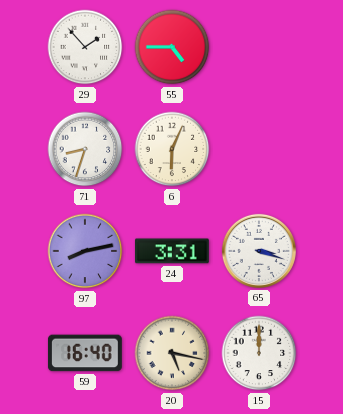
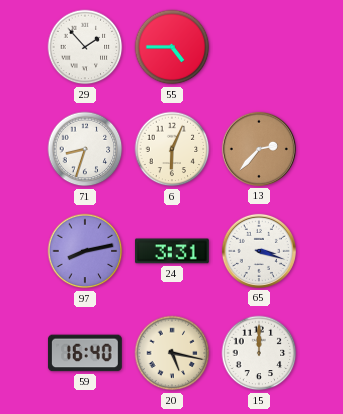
13: none -> 2:37
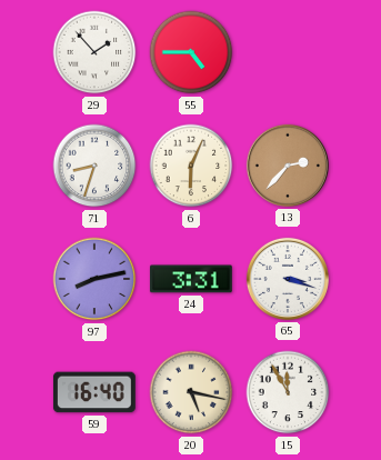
15: 12:00 -> 11:55
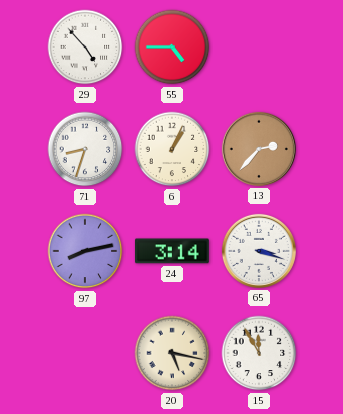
29: 1:53 -> 4:53
6: 6:04 -> 1:04
24: 3:31 -> 3:14
59: 16:40 -> none
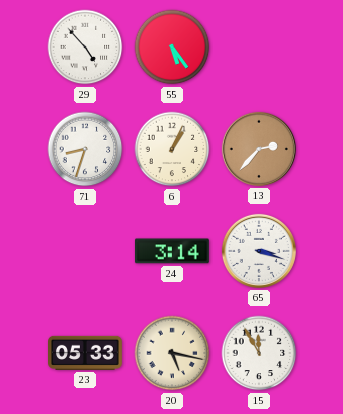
55: 4:45 -> 5:24
97: 8:13 -> none
23: none -> 05:33
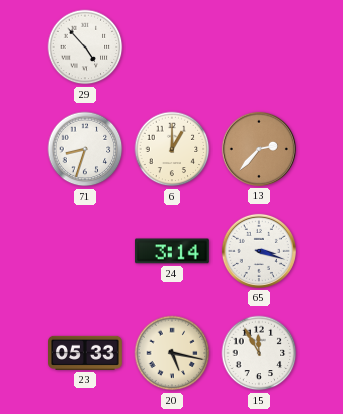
55: 5:24 -> none
6: 1:04 -> 1:00
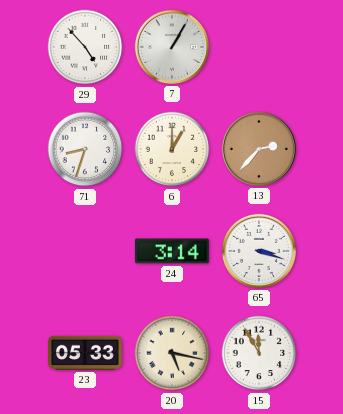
7: none -> 1:05
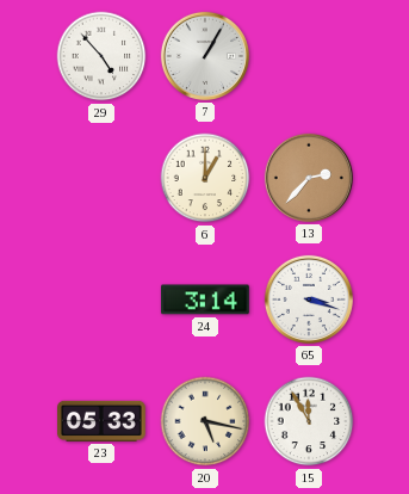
71: 8:33 -> none
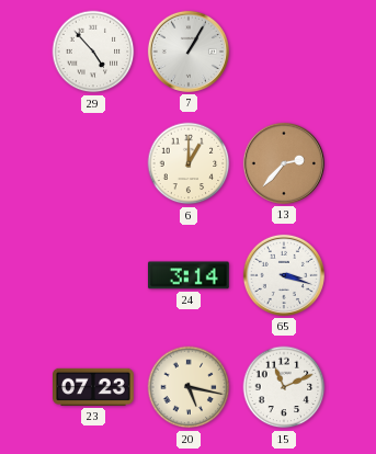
23: 05:33 -> 07:23
15: 11:55 -> 11:11
